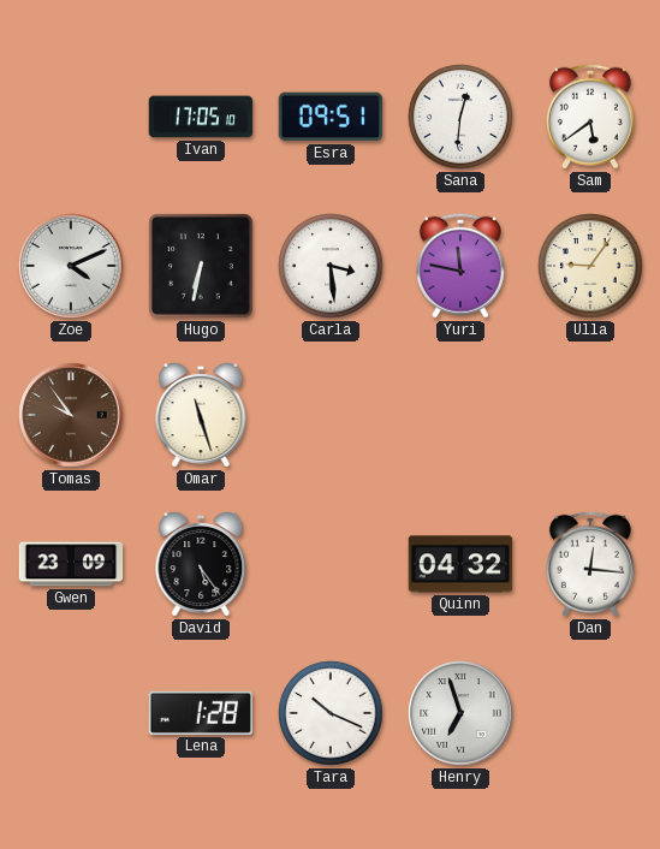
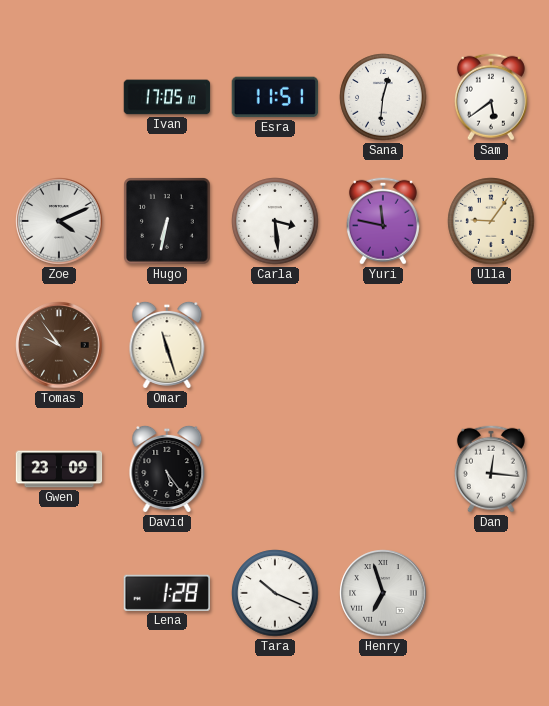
Esra: 09:51 -> 11:51
Quinn: 04:32 -> none
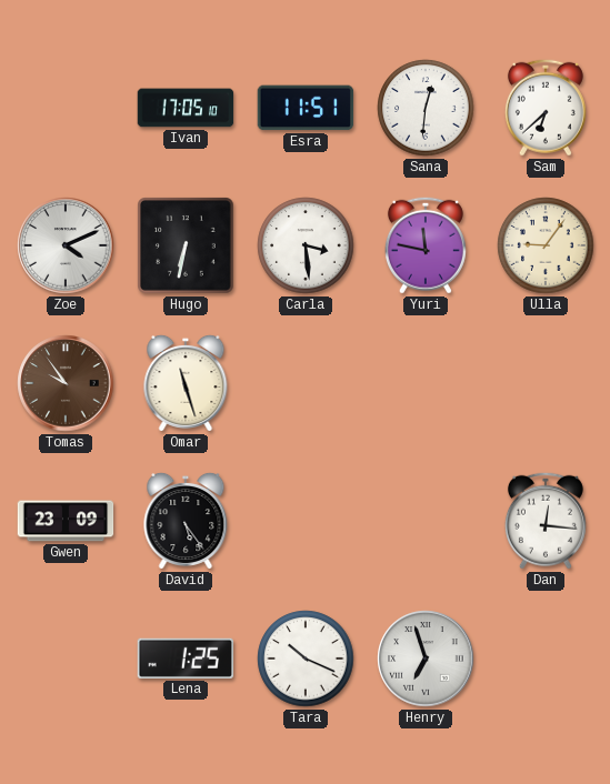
Sam: 5:39 -> 6:38
Lena: 1:28 -> 1:25
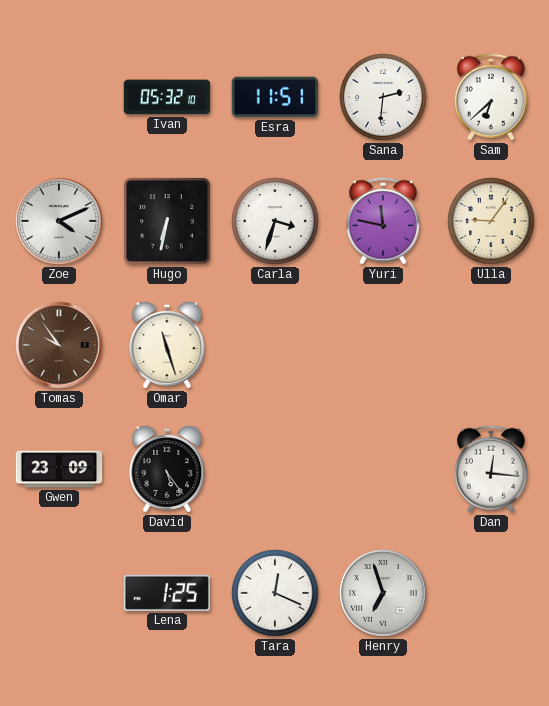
Ivan: 17:05 -> 05:32
Sana: 12:31 -> 2:31
Carla: 3:29 -> 3:33
Tara: 10:19 -> 12:19
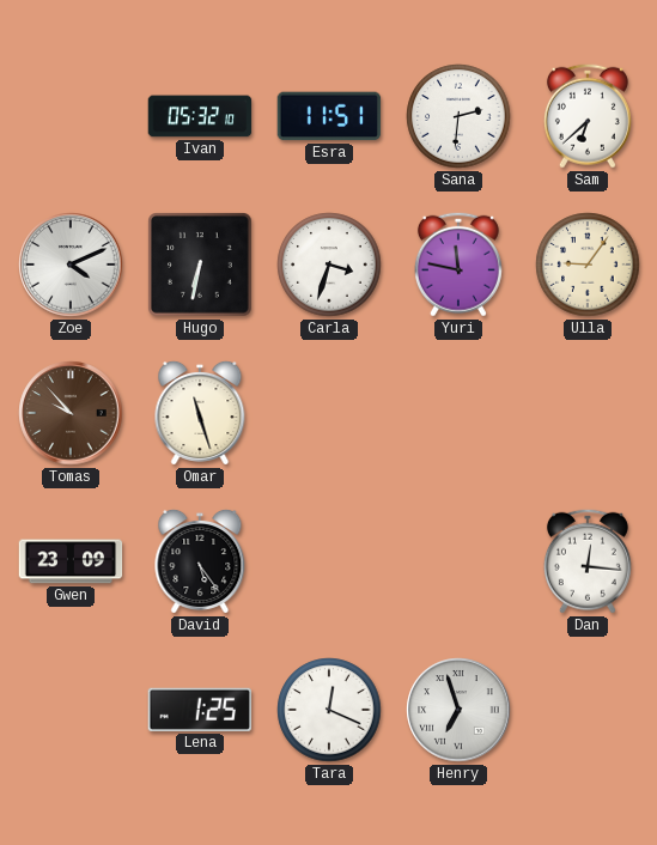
Tomas: 9:54 -> 9:53
